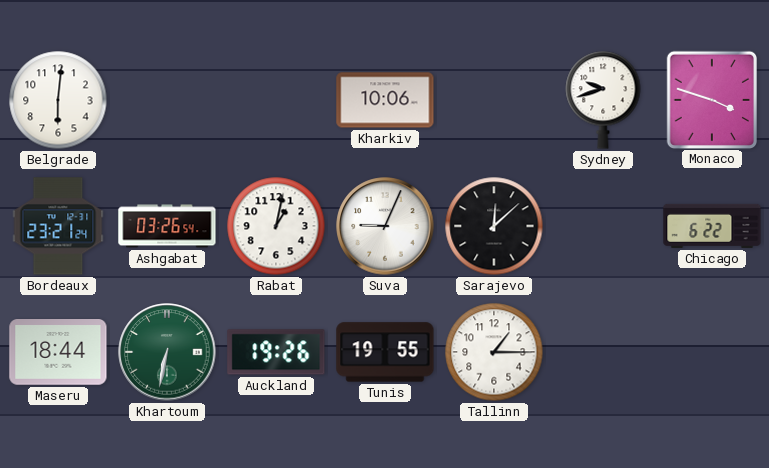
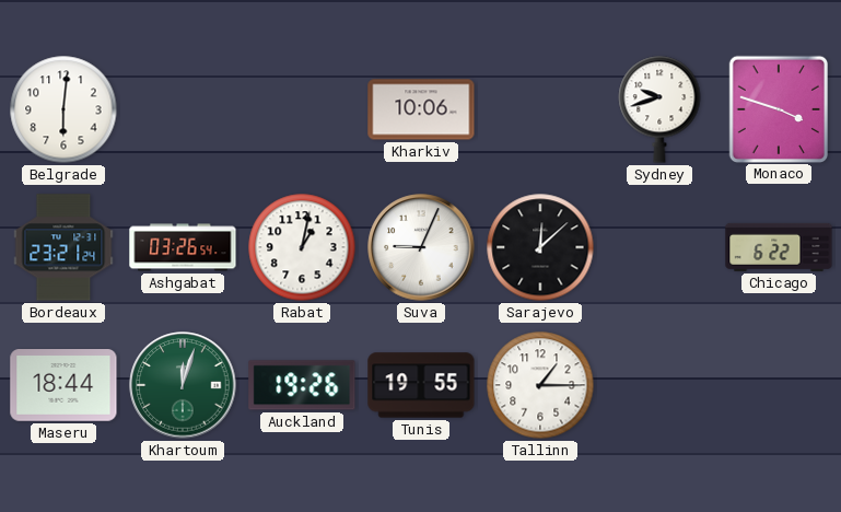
Khartoum: 6:32 -> 12:03
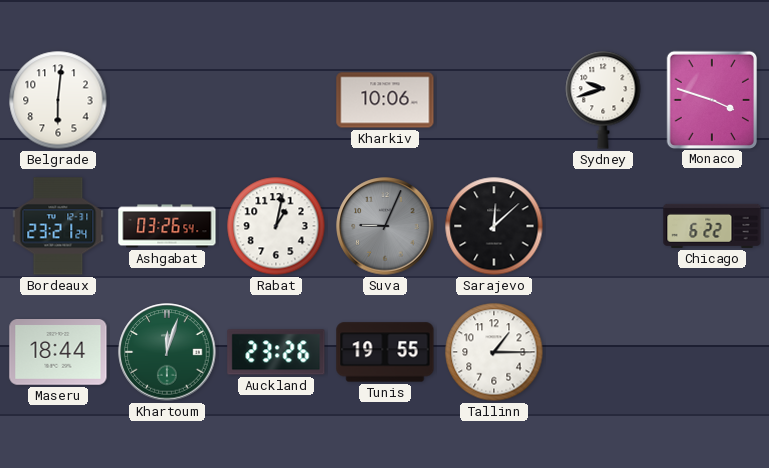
Suva dial: white -> grey
Auckland: 19:26 -> 23:26
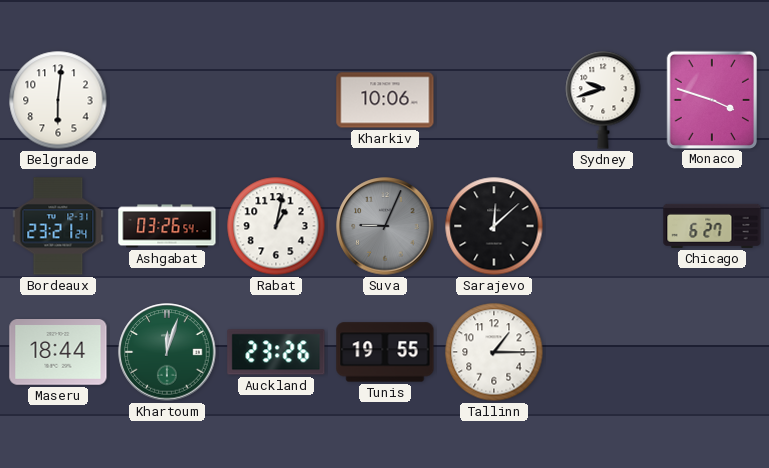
Chicago: 6:22 -> 6:27
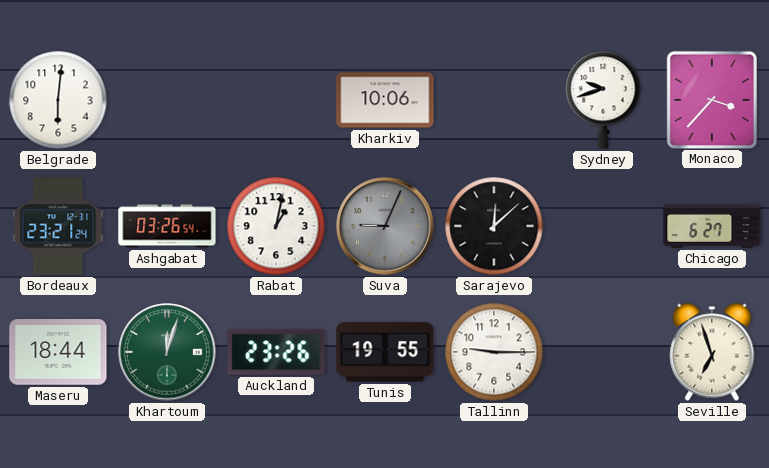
Monaco: 3:48 -> 3:37
Tallinn: 1:15 -> 9:15
Seville: none -> 6:57
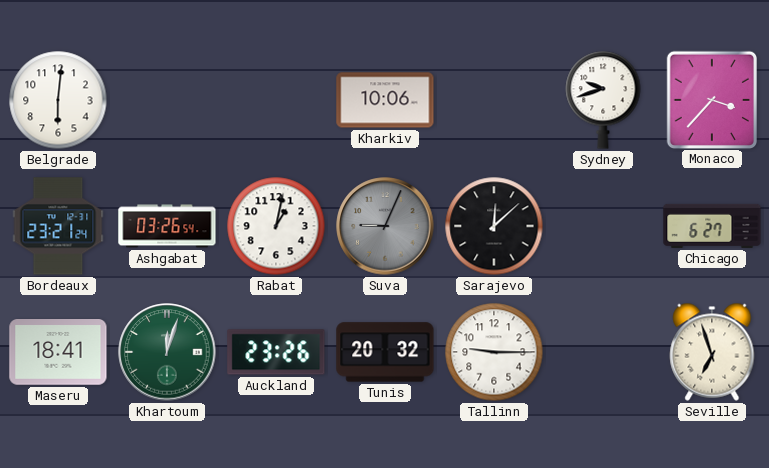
Maseru: 18:44 -> 18:41
Tunis: 19:55 -> 20:32
